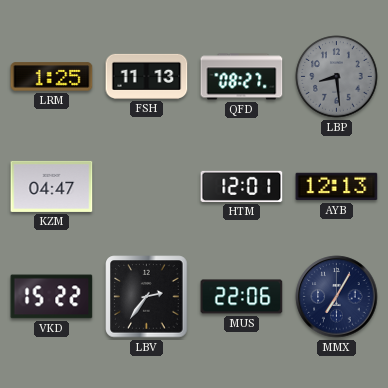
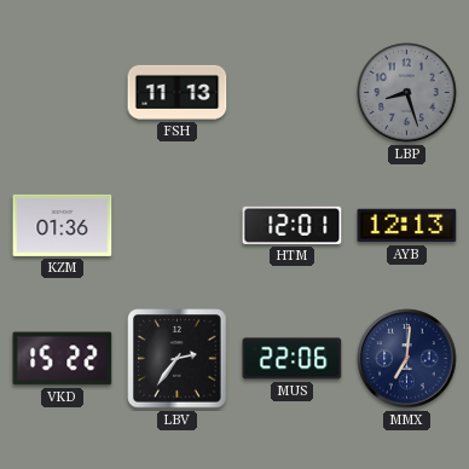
LRM: 1:25 -> none
QFD: 08:27 -> none
LBP: 8:29 -> 8:27
KZM: 04:47 -> 01:36
MMX: 7:05 -> 7:01
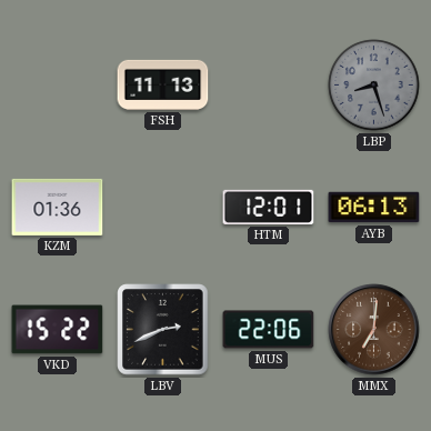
AYB: 12:13 -> 06:13
LBV: 2:36 -> 2:41
MMX dial: navy -> brown
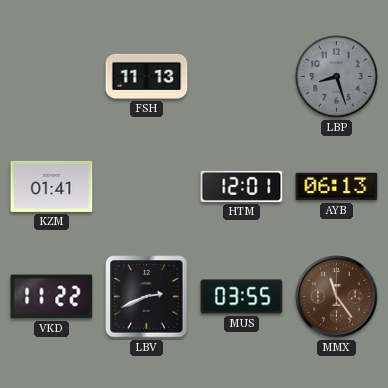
KZM: 01:36 -> 01:41
VKD: 15:22 -> 11:22
MUS: 22:06 -> 03:55
MMX: 7:01 -> 11:24
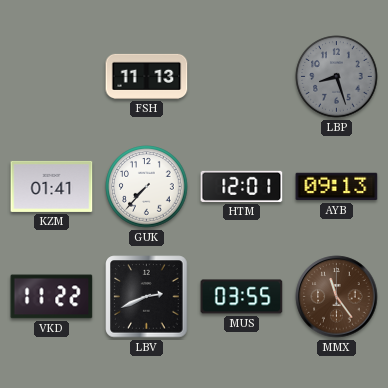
GUK: none -> 7:37
AYB: 06:13 -> 09:13
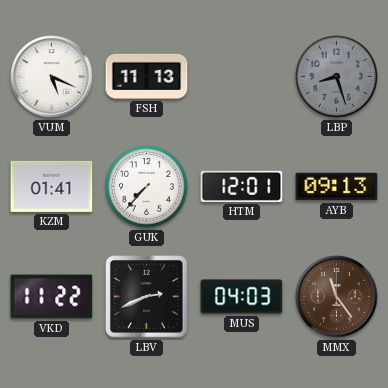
VUM: none -> 5:19
MUS: 03:55 -> 04:03
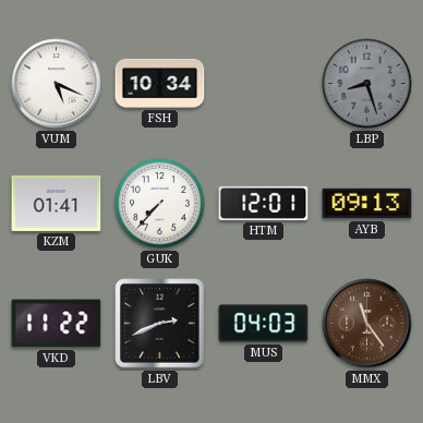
FSH: 11:13 -> 10:34
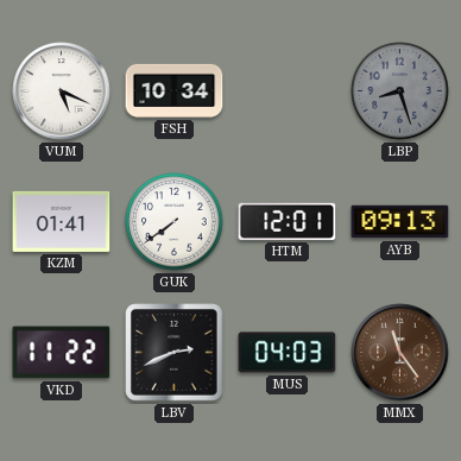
GUK: 7:37 -> 7:39
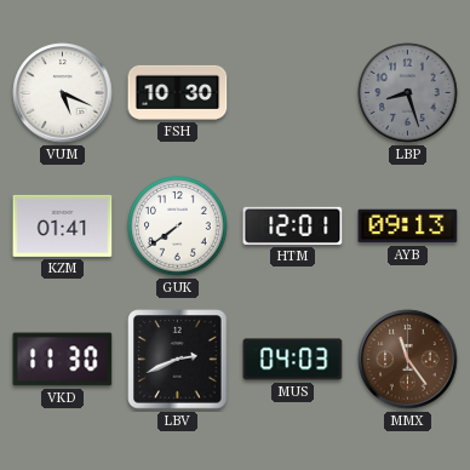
FSH: 10:34 -> 10:30
VKD: 11:22 -> 11:30
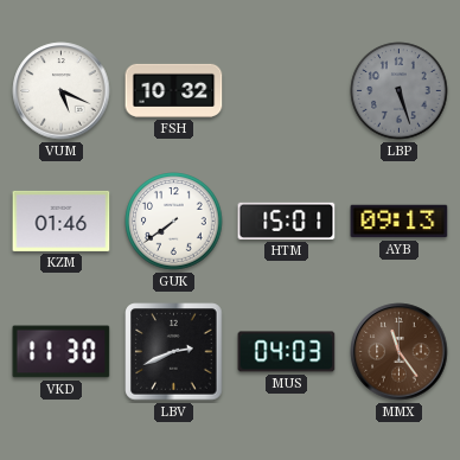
FSH: 10:30 -> 10:32
LBP: 8:27 -> 5:27
KZM: 01:41 -> 01:46
HTM: 12:01 -> 15:01
